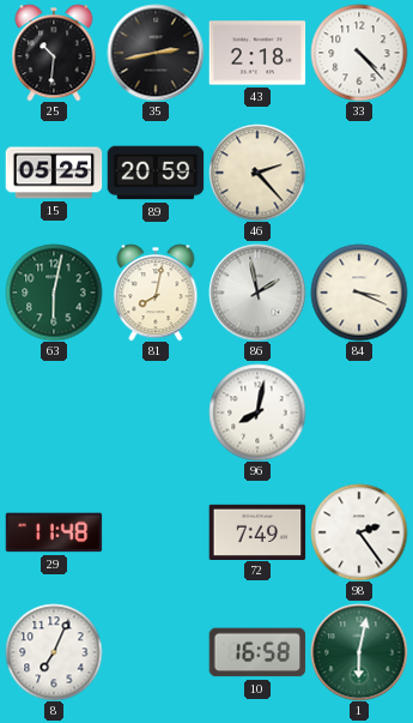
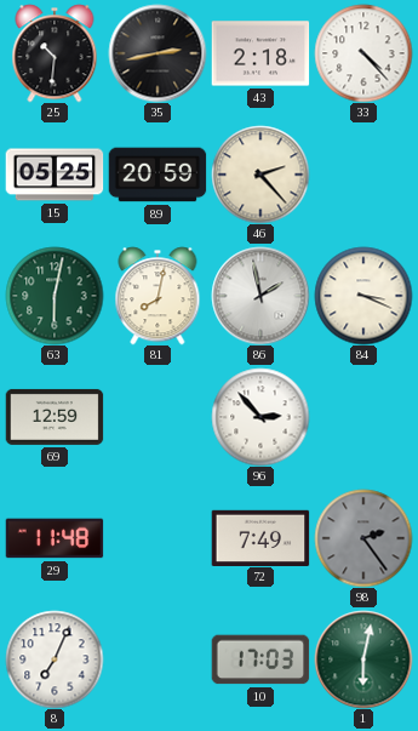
69: none -> 12:59
96: 8:02 -> 2:53
98 dial: white -> grey
10: 16:58 -> 17:03
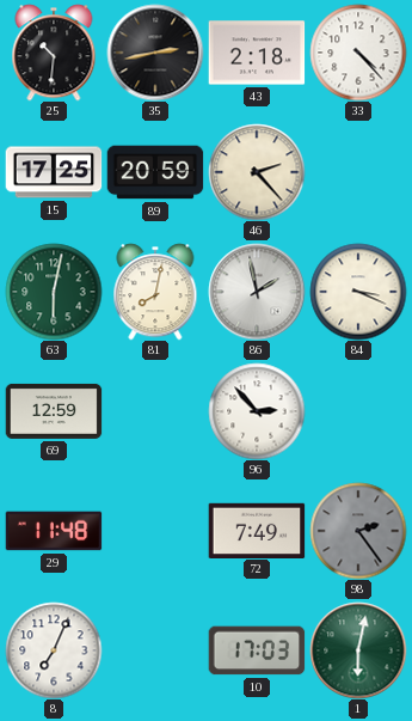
15: 05:25 -> 17:25
